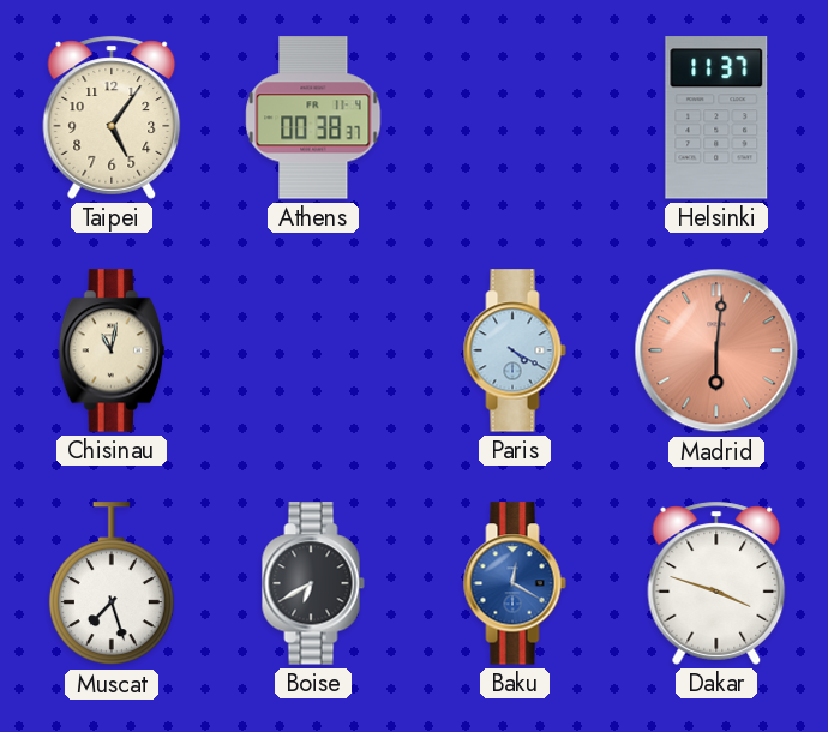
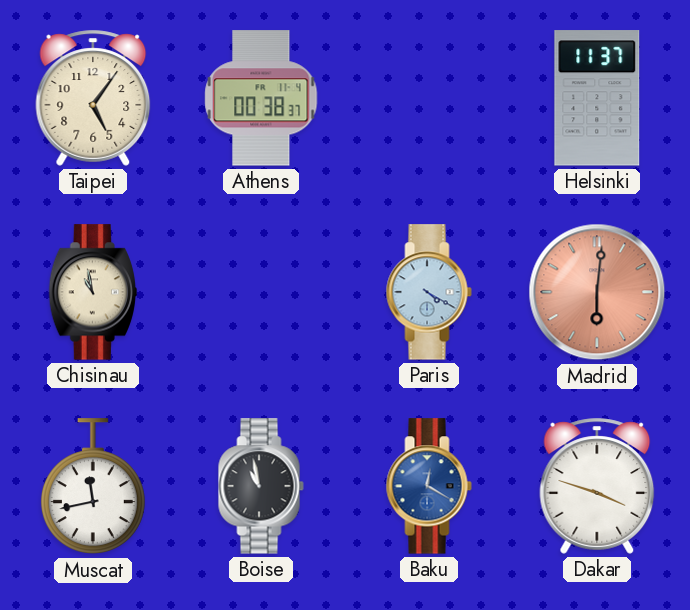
Chisinau: 11:02 -> 10:58
Muscat: 7:27 -> 11:43
Boise: 6:40 -> 10:58
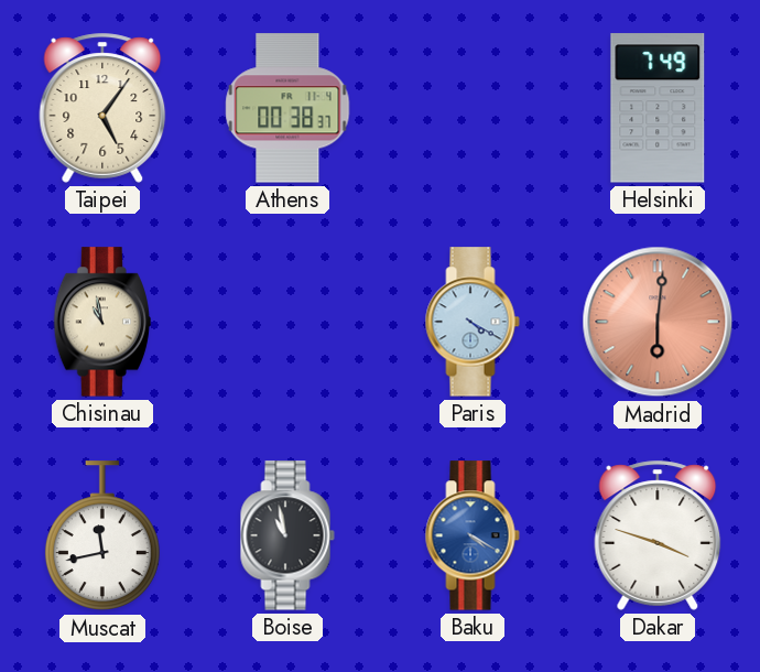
Helsinki: 11:37 -> 7:49
Baku: 12:20 -> 4:20
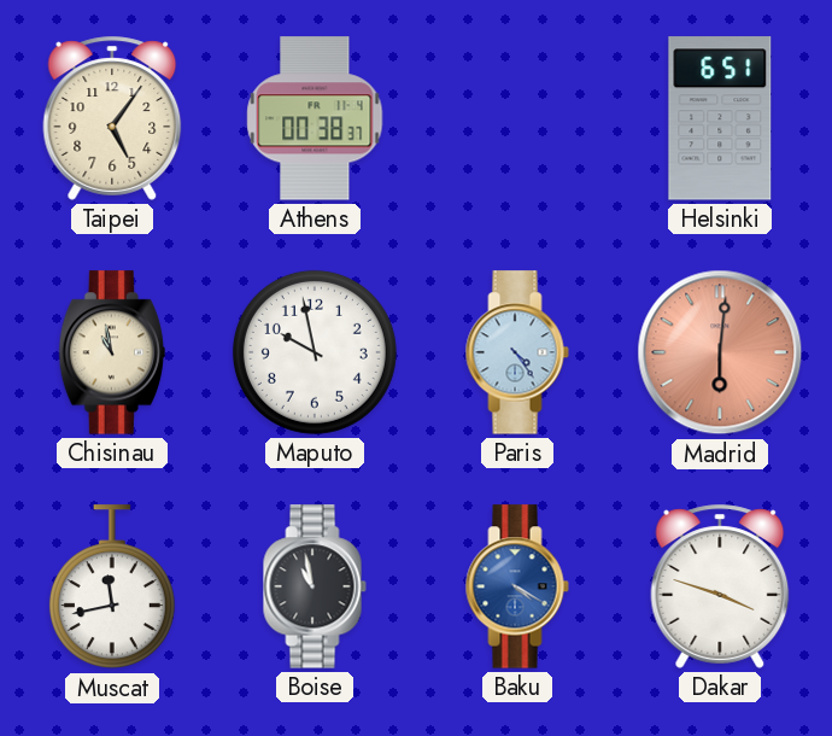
Helsinki: 7:49 -> 6:51
Maputo: none -> 9:58
Paris: 4:20 -> 4:24
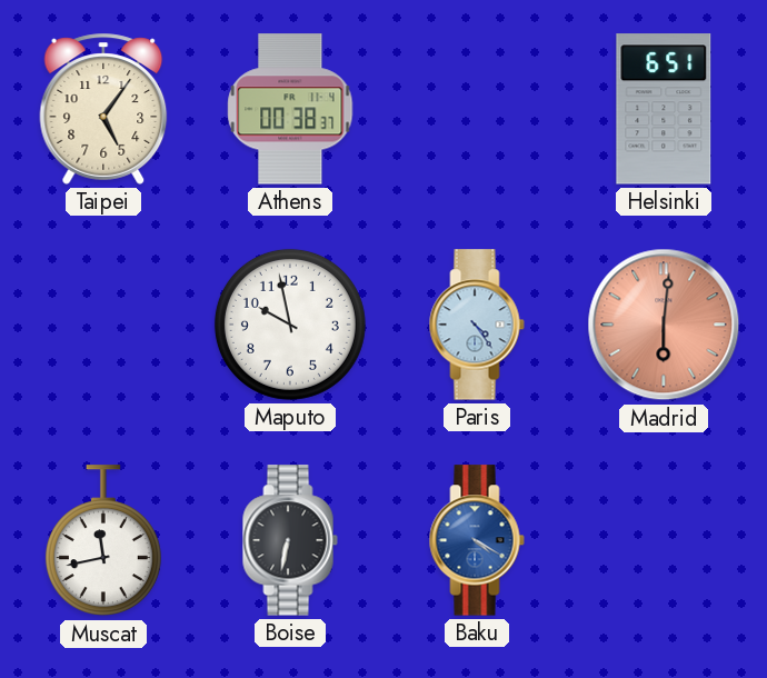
Chisinau: 10:58 -> none
Boise: 10:58 -> 6:32
Dakar: 3:48 -> none
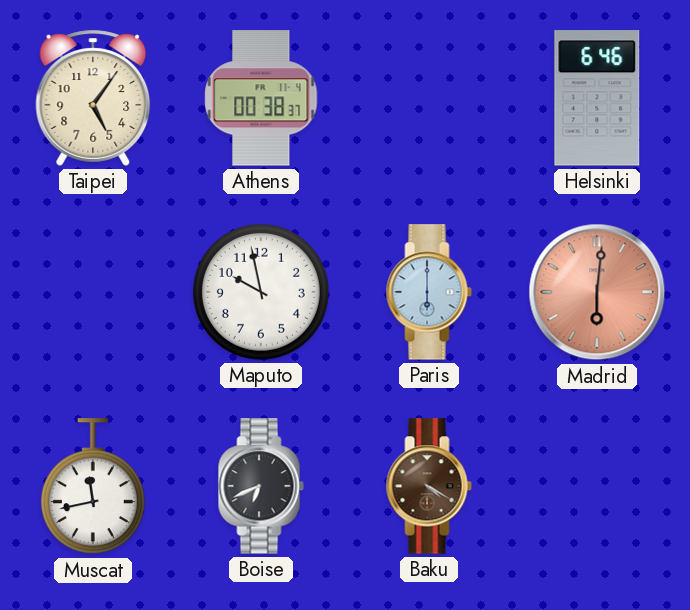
Helsinki: 6:51 -> 6:46
Paris: 4:24 -> 6:00
Boise: 6:32 -> 6:41
Baku dial: blue -> brown
